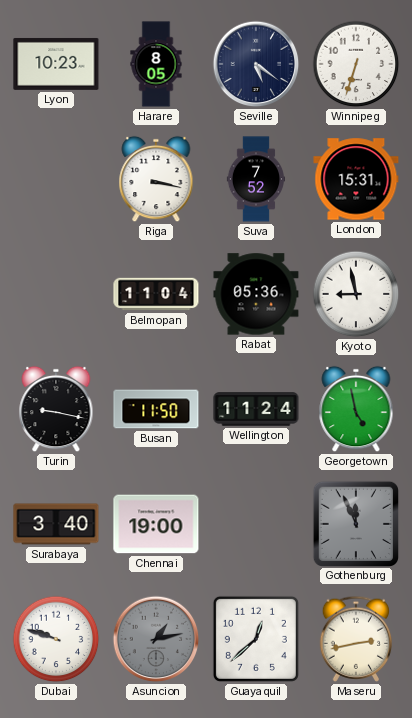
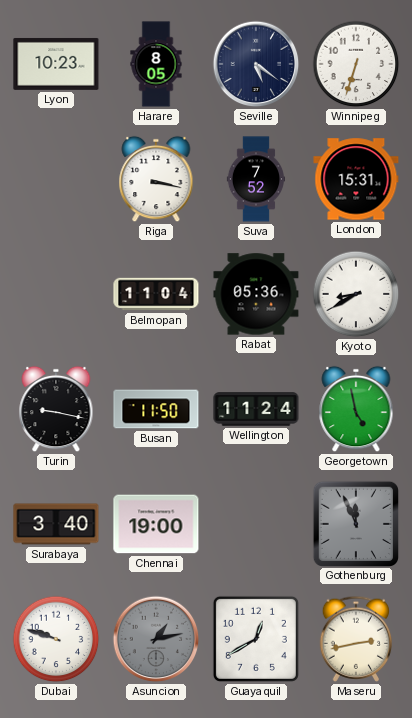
Kyoto: 8:58 -> 8:40
Guayaquil: 12:38 -> 12:40
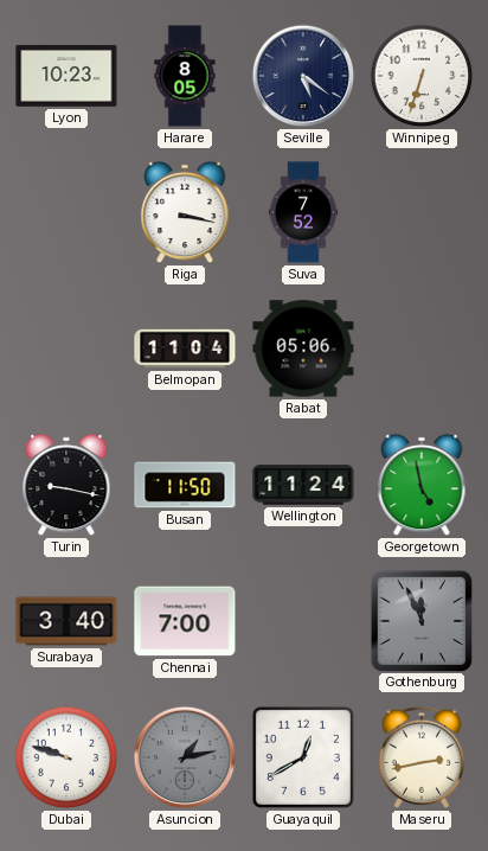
London: 15:31 -> none
Rabat: 05:36 -> 05:06
Kyoto: 8:40 -> none
Chennai: 19:00 -> 7:00
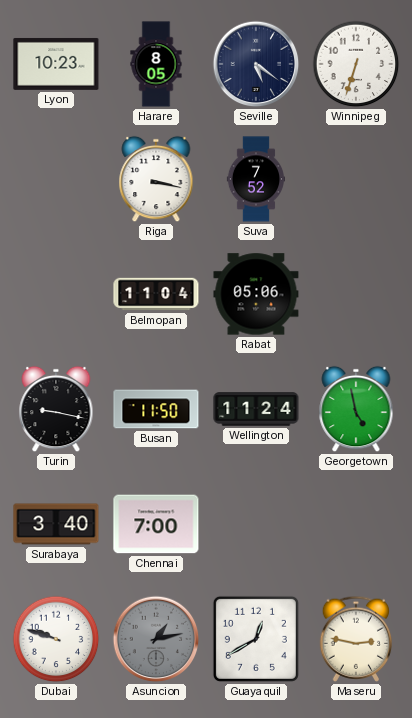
Gothenburg: 11:56 -> none
Maseru: 2:43 -> 2:47
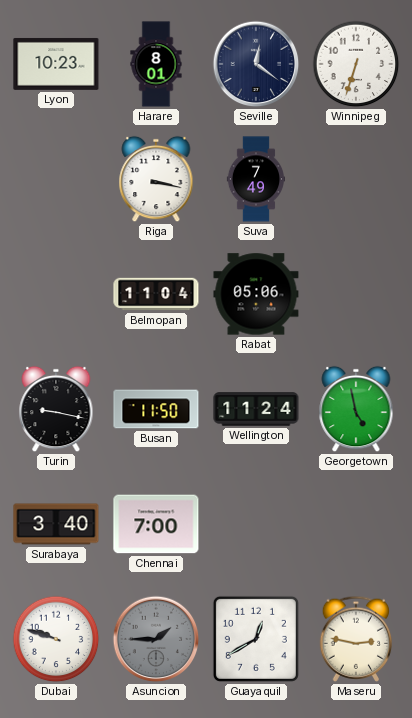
Harare: 8:05 -> 8:01
Seville: 5:21 -> 12:21
Suva: 7:52 -> 7:49
Asuncion: 1:13 -> 1:45
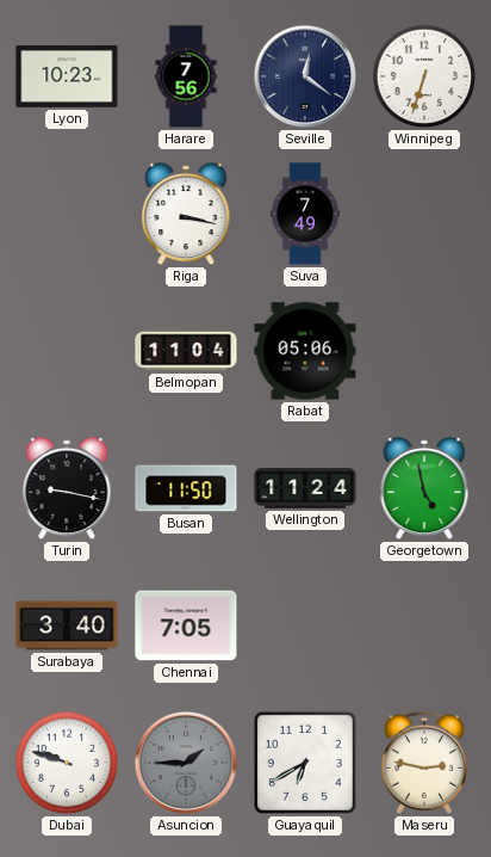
Harare: 8:01 -> 7:56
Chennai: 7:00 -> 7:05
Guayaquil: 12:40 -> 6:40
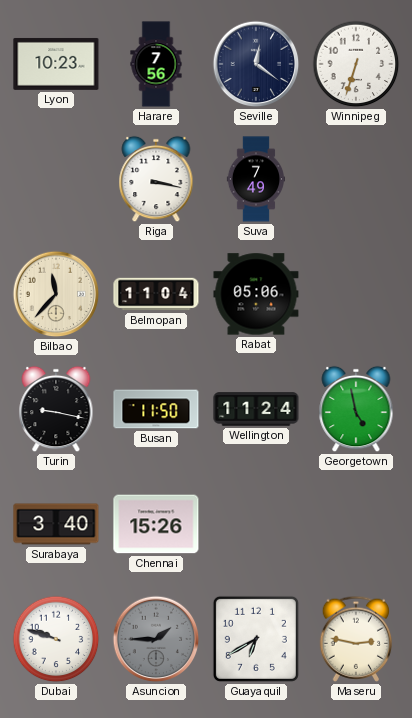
Bilbao: none -> 11:37
Chennai: 7:05 -> 15:26
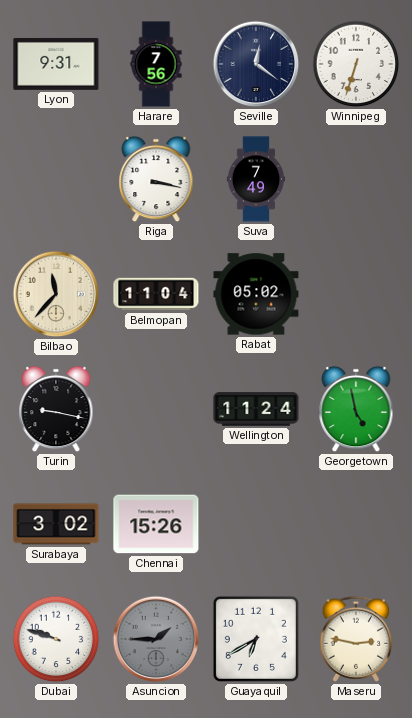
Lyon: 10:23 -> 9:31
Rabat: 05:06 -> 05:02
Busan: 11:50 -> none
Surabaya: 3:40 -> 3:02
